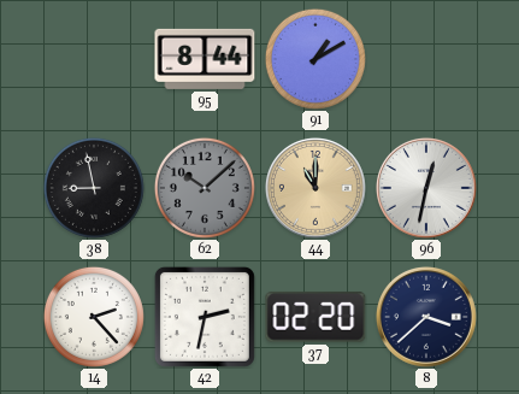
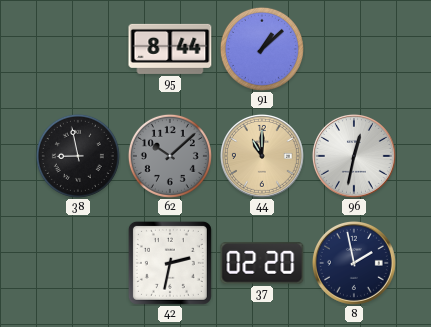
91: 1:10 -> 1:08
14: 2:23 -> none
8: 3:38 -> 1:58
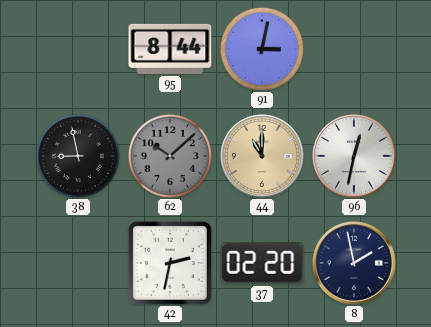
91: 1:08 -> 3:02
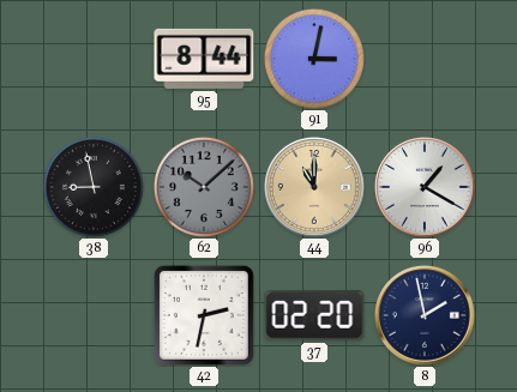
96: 12:32 -> 1:20
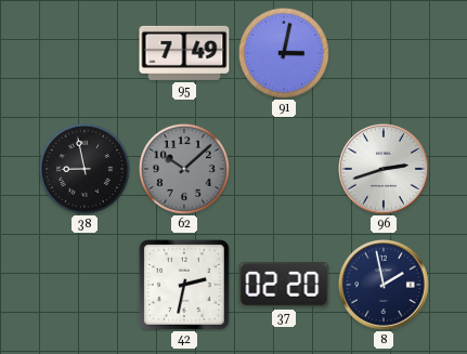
95: 8:44 -> 7:49
44: 11:00 -> none
96: 1:20 -> 2:42
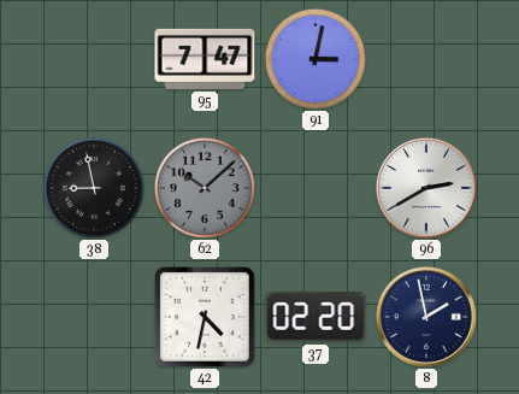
95: 7:49 -> 7:47
96: 2:42 -> 2:40
42: 2:32 -> 4:32
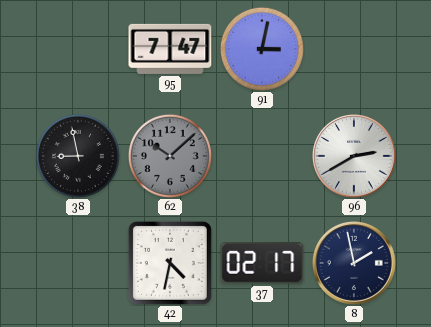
37: 02:20 -> 02:17
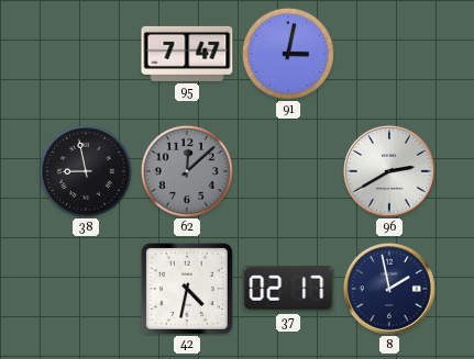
62: 10:08 -> 12:08
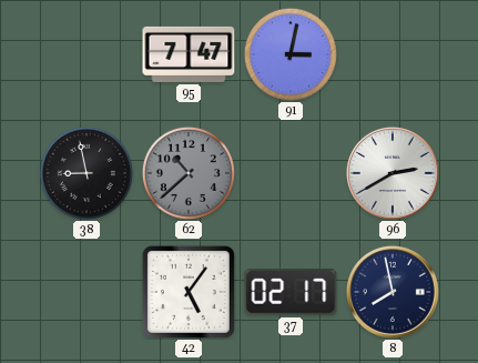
62: 12:08 -> 10:38
42: 4:32 -> 5:06
8: 1:58 -> 7:58
